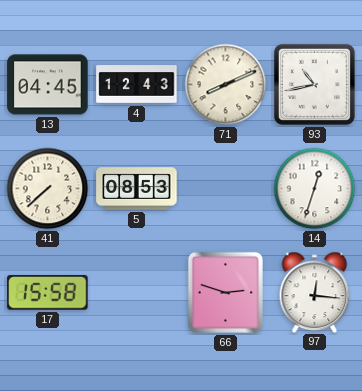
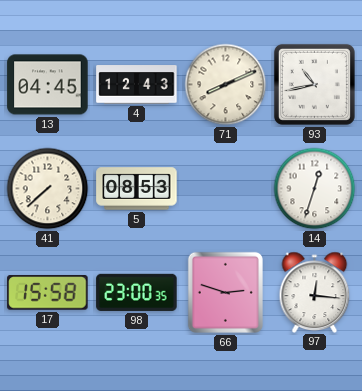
98: none -> 23:00
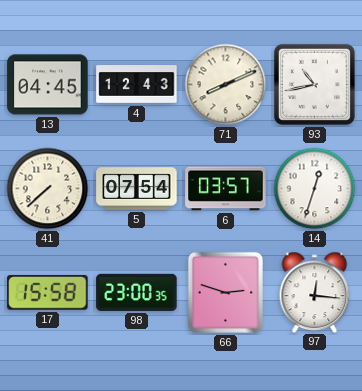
5: 08:53 -> 07:54
6: none -> 03:57
